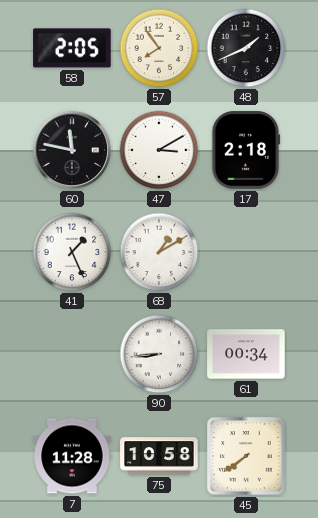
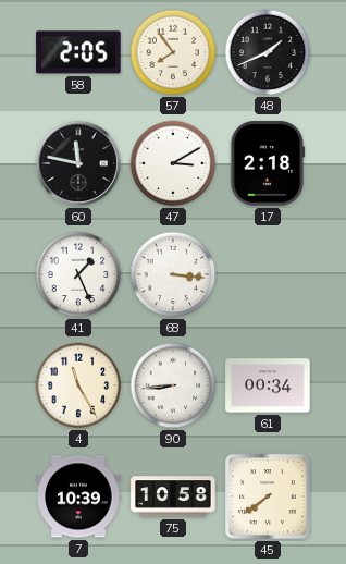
68: 1:10 -> 3:16
4: none -> 11:25
7: 11:28 -> 10:39
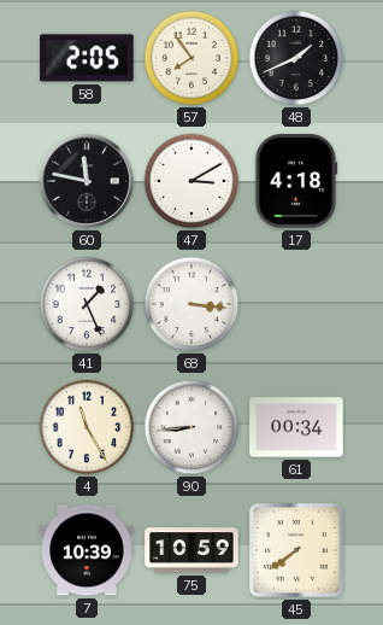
17: 2:18 -> 4:18
75: 10:58 -> 10:59
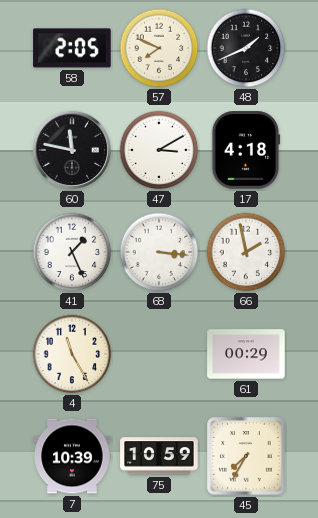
57: 7:54 -> 7:49
66: none -> 1:58
90: 8:44 -> none
61: 00:34 -> 00:29
45: 7:39 -> 7:35
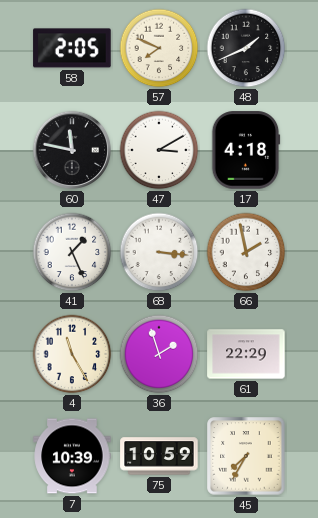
36: none -> 1:57
61: 00:29 -> 22:29
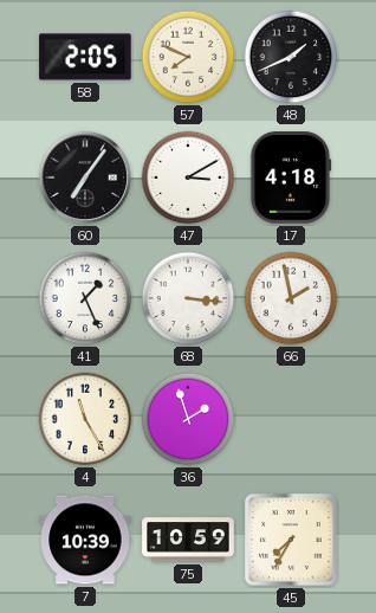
60: 11:47 -> 7:06
61: 22:29 -> none
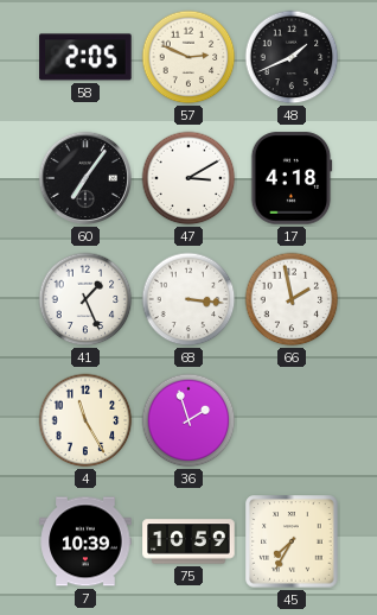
57: 7:49 -> 2:49
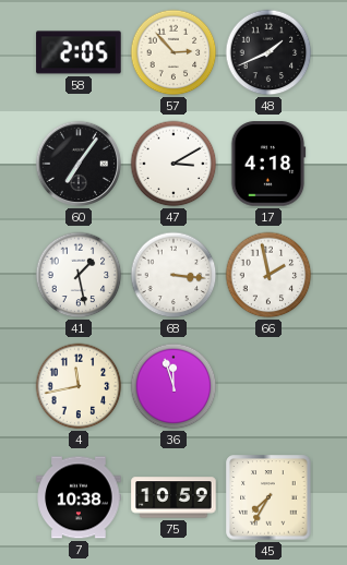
57: 2:49 -> 2:53
41: 1:26 -> 1:28
4: 11:25 -> 11:43
36: 1:57 -> 11:57
7: 10:39 -> 10:38
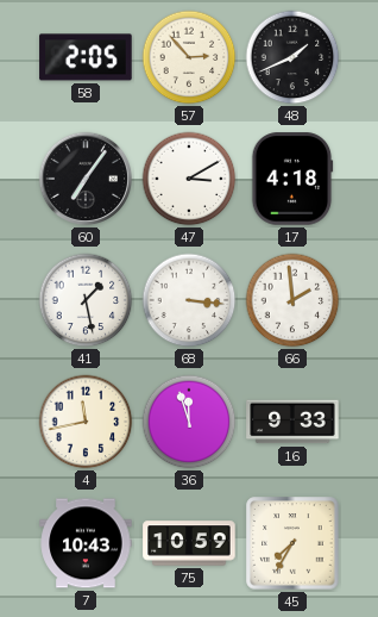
66: 1:58 -> 1:59
16: none -> 9:33
7: 10:38 -> 10:43
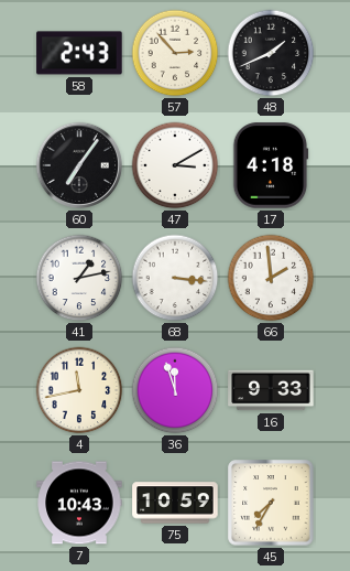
58: 2:05 -> 2:43
41: 1:28 -> 1:13
